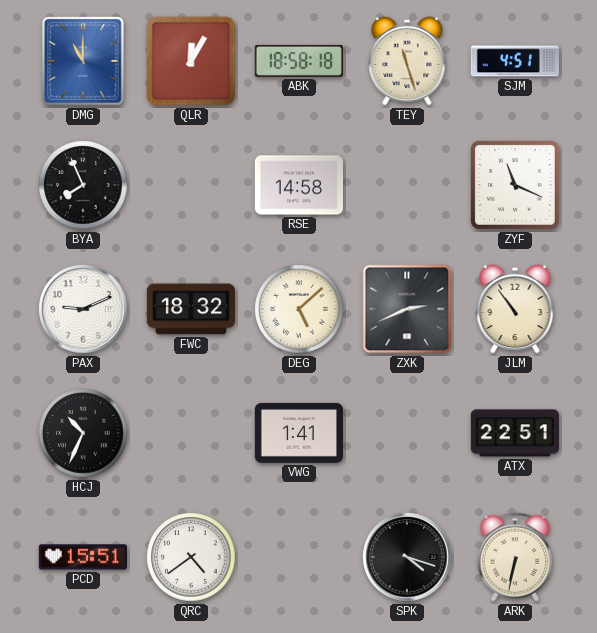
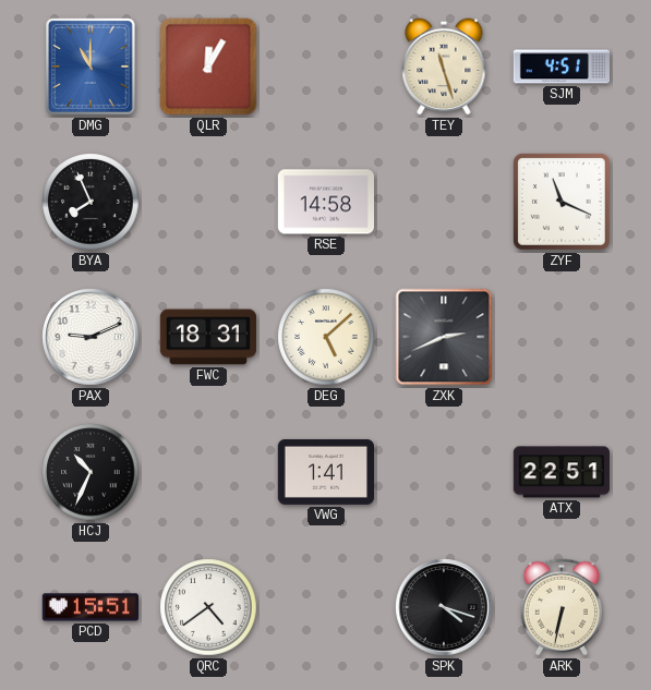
ABK: 18:58 -> none
FWC: 18:32 -> 18:31
JLM: 10:54 -> none
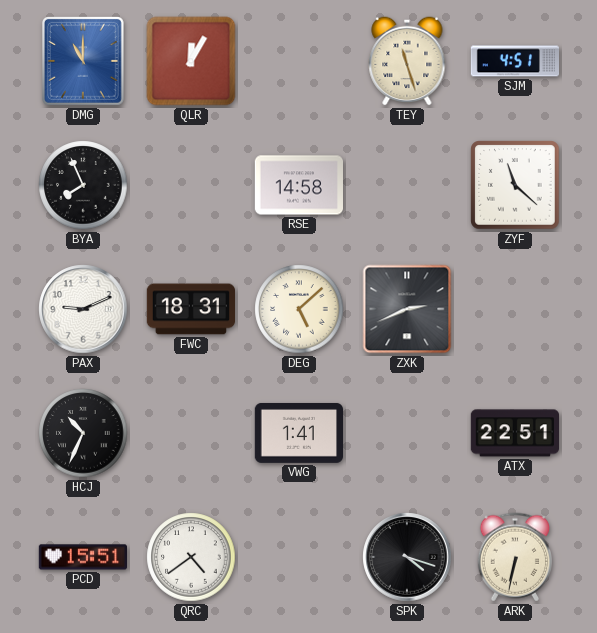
ZYF: 11:19 -> 11:22
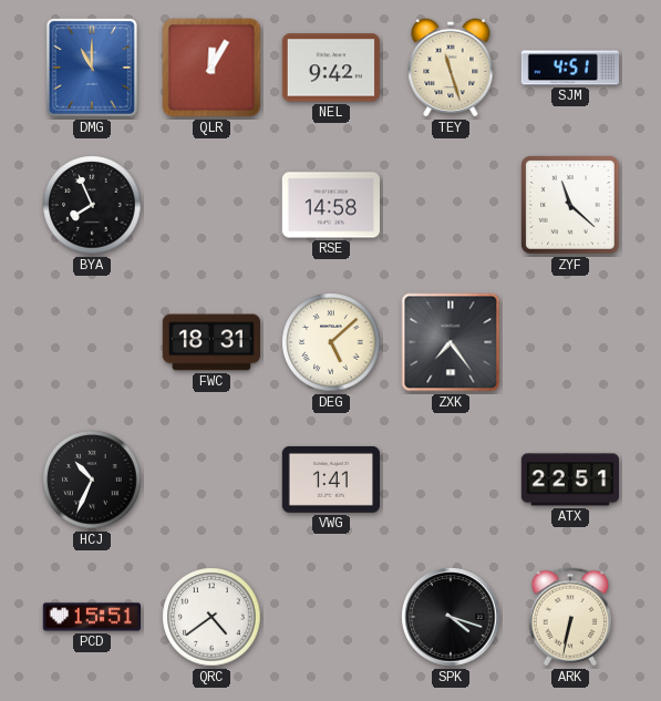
NEL: none -> 9:42
PAX: 9:11 -> none
ZXK: 2:41 -> 7:24
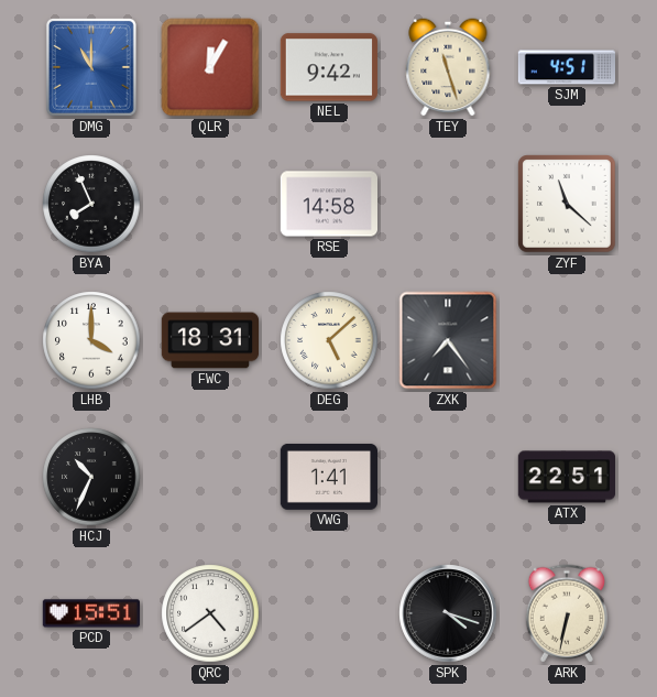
LHB: none -> 4:00
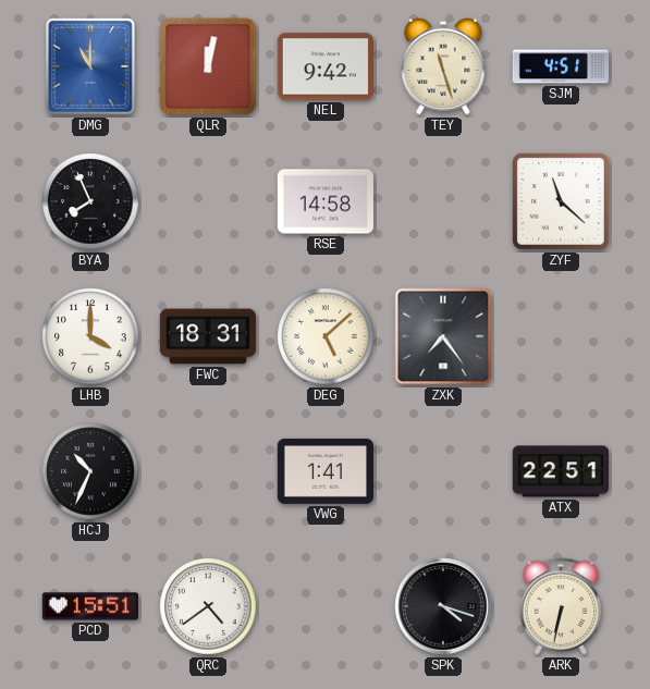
QLR: 12:05 -> 12:02
